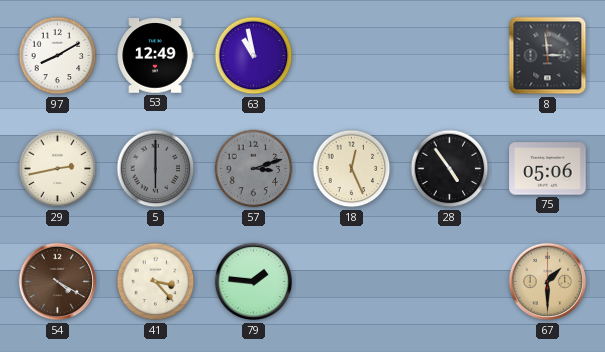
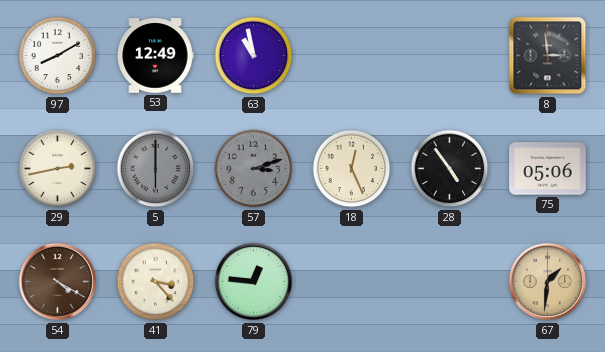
79: 1:46 -> 12:46
67: 1:30 -> 1:31
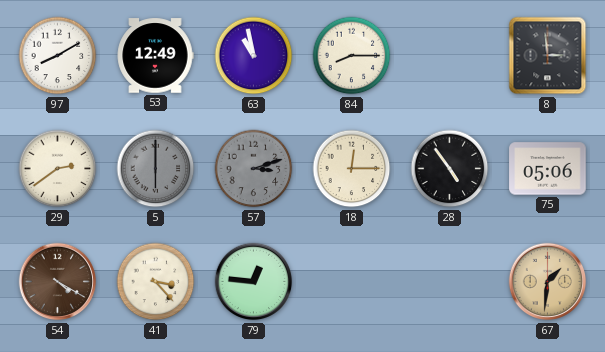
84: none -> 8:15
29: 2:43 -> 2:39
18: 12:26 -> 12:15
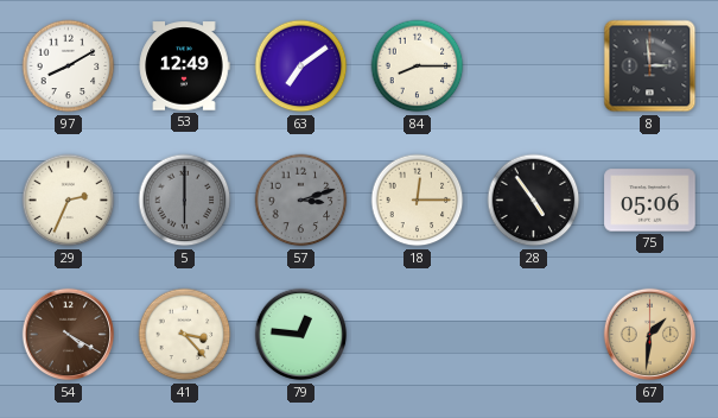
63: 10:58 -> 7:09
29: 2:39 -> 2:34
